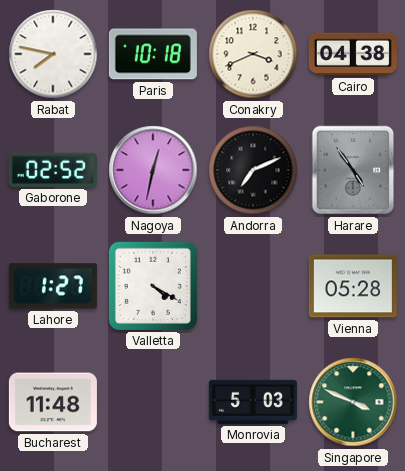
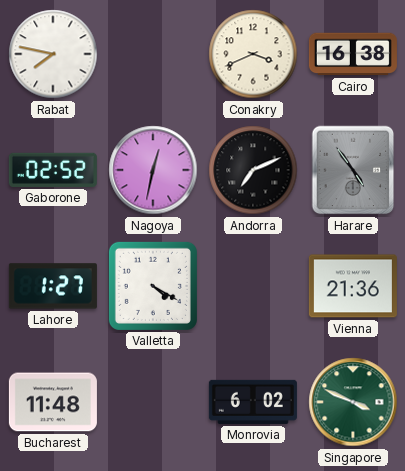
Paris: 10:18 -> none
Cairo: 04:38 -> 16:38
Vienna: 05:28 -> 21:36
Monrovia: 5:03 -> 6:02
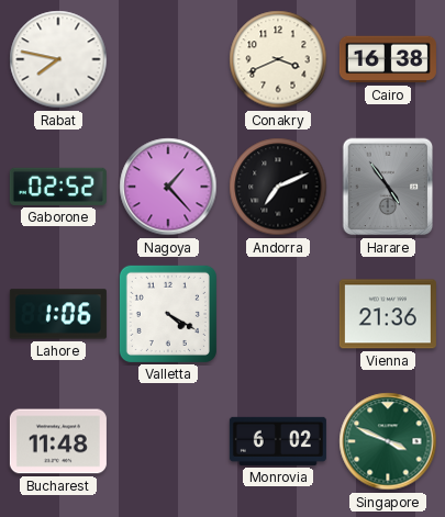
Nagoya: 12:32 -> 1:23
Lahore: 1:27 -> 1:06
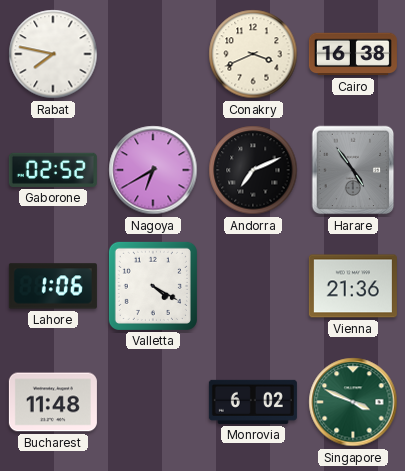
Nagoya: 1:23 -> 6:40
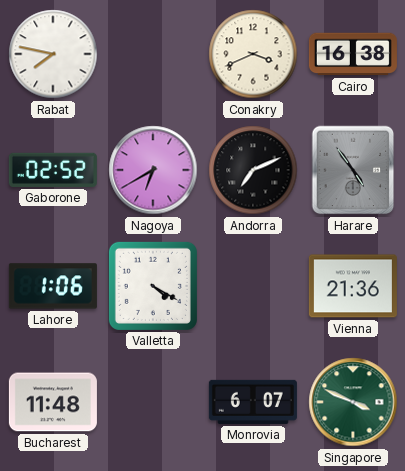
Monrovia: 6:02 -> 6:07
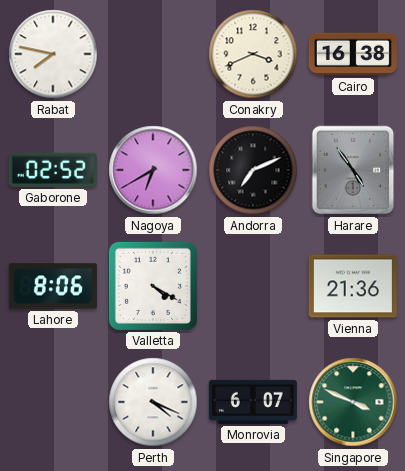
Lahore: 1:06 -> 8:06
Bucharest: 11:48 -> none
Perth: none -> 4:19
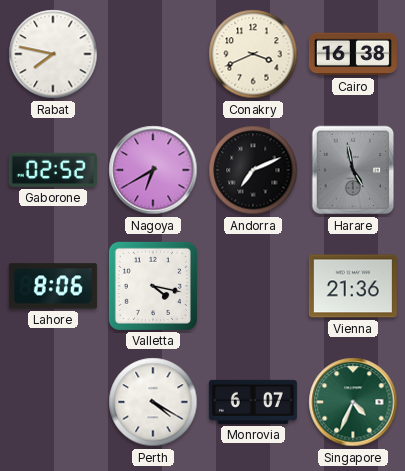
Harare: 4:54 -> 4:58
Valletta: 4:20 -> 4:17
Perth: 4:19 -> 4:20
Singapore: 3:49 -> 4:34
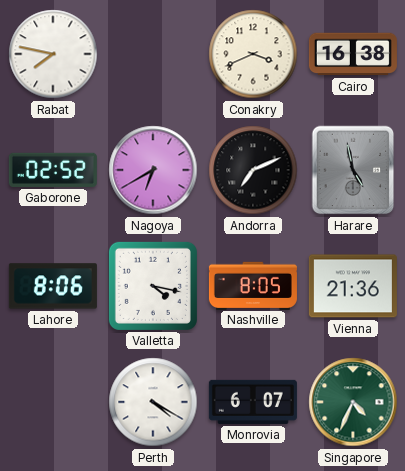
Nashville: none -> 8:05
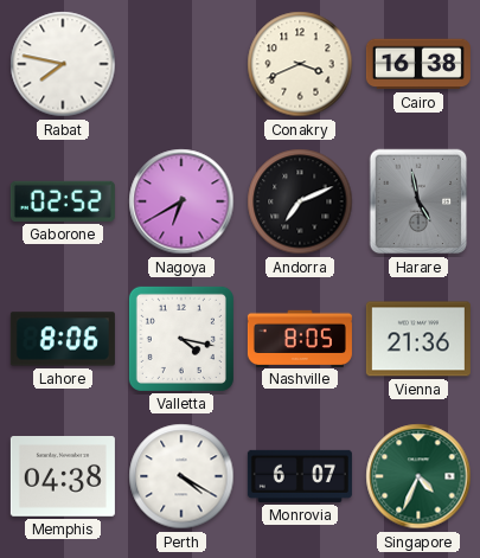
Memphis: none -> 04:38
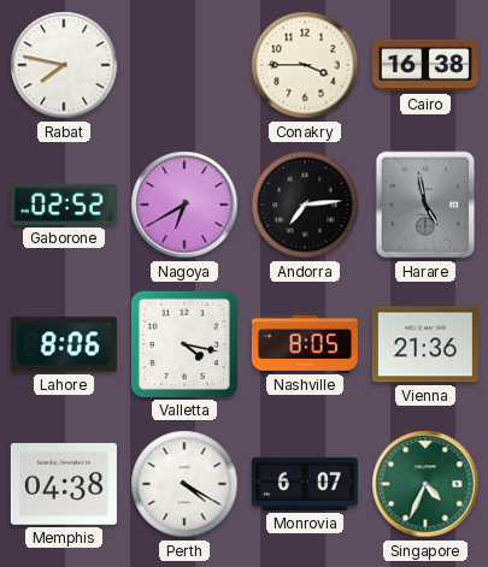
Conakry: 3:41 -> 3:45
Andorra: 7:11 -> 7:14
